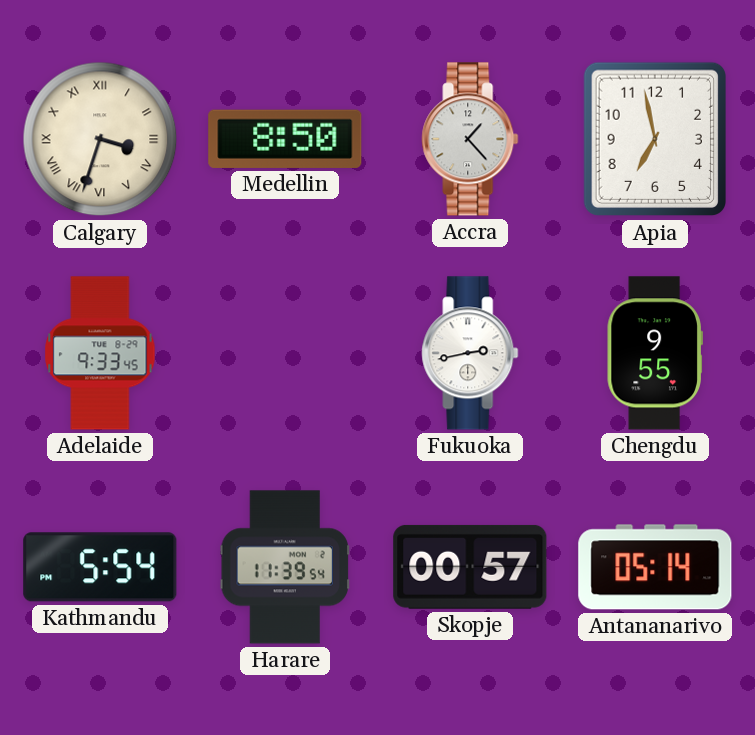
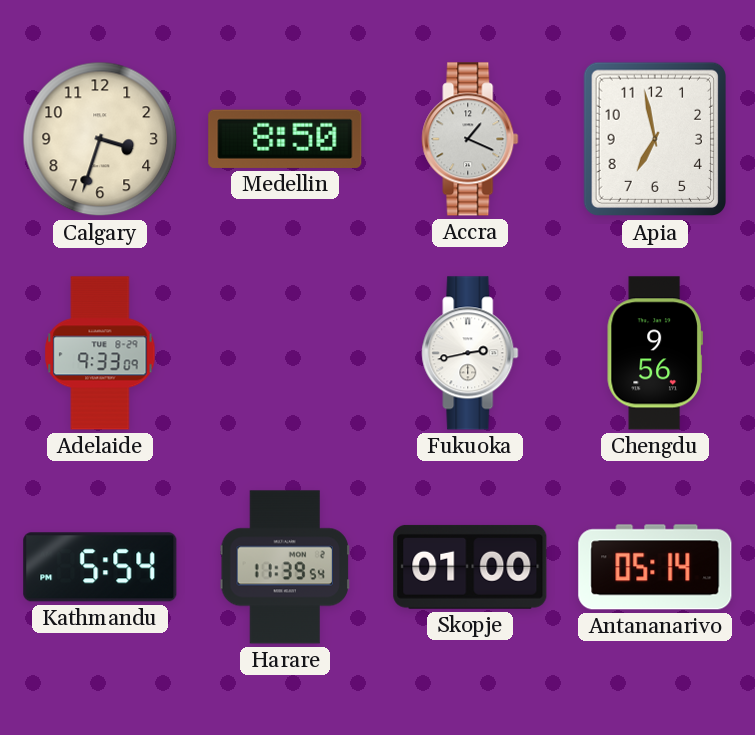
Calgary numerals: Roman -> Arabic
Accra: 1:23 -> 1:19
Adelaide: 9:33:45 -> 9:33:09
Chengdu: 9:55 -> 9:56
Skopje: 00:57 -> 01:00
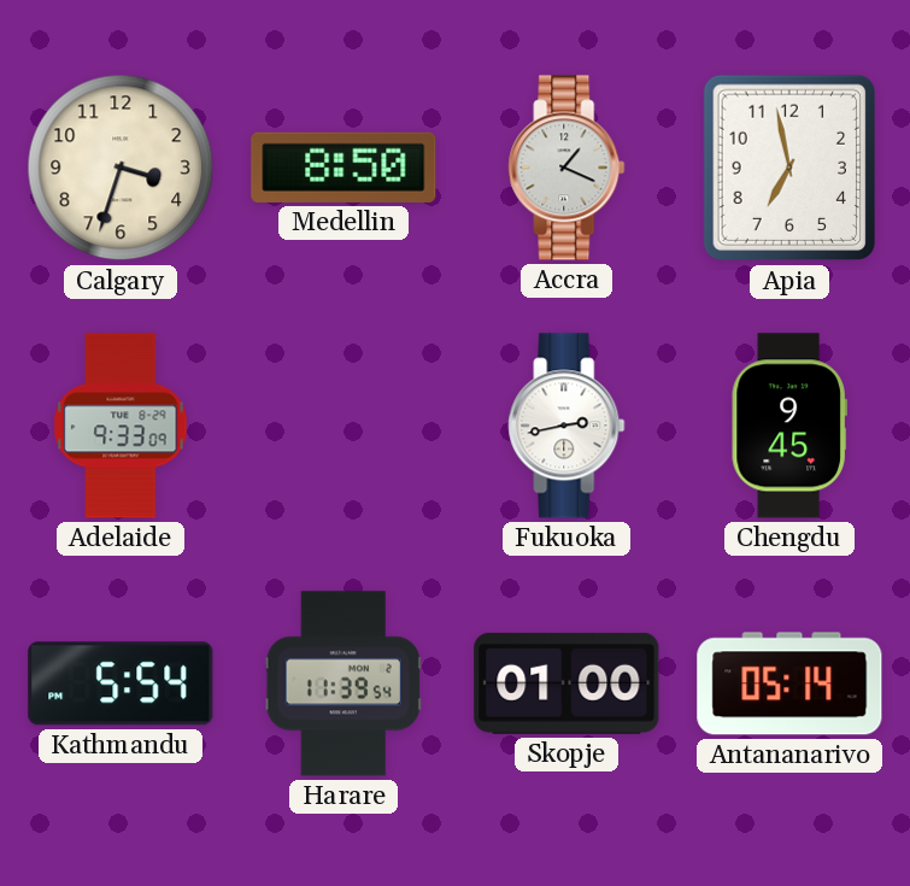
Chengdu: 9:56 -> 9:45
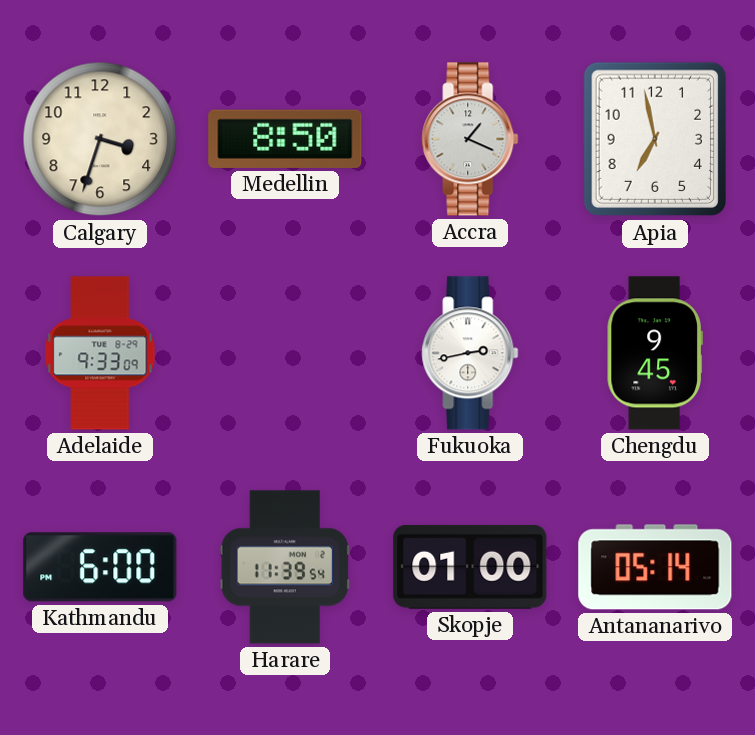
Kathmandu: 5:54 -> 6:00
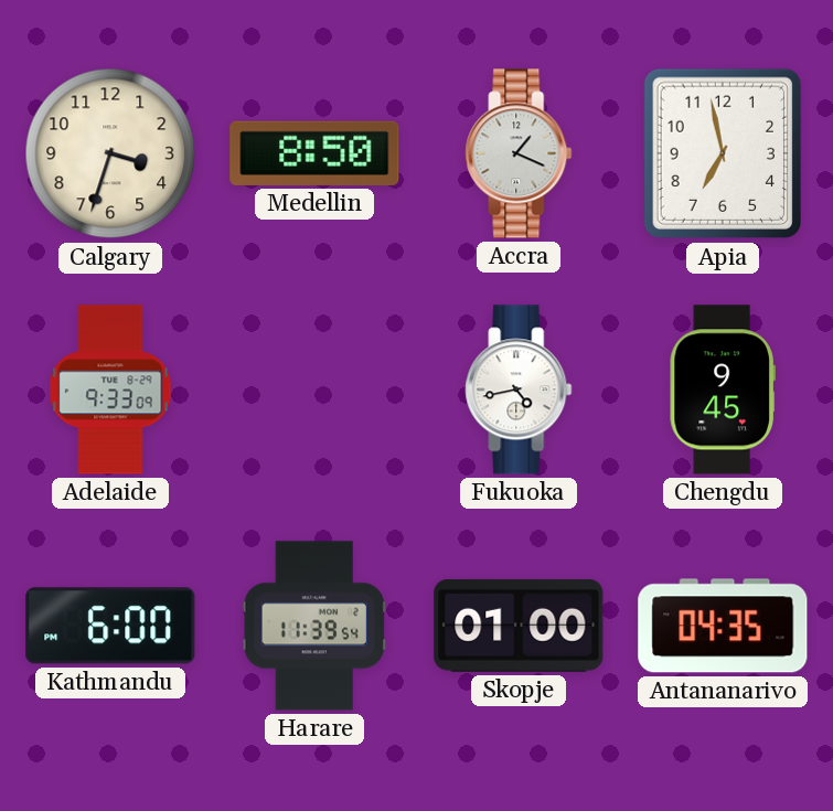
Fukuoka: 2:43 -> 4:43
Antananarivo: 05:14 -> 04:35
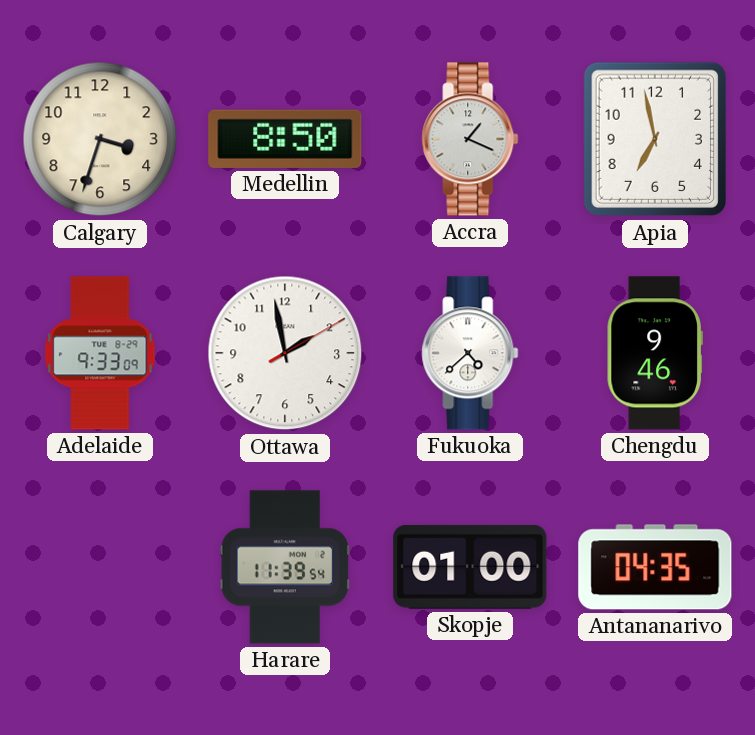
Ottawa: none -> 1:58
Fukuoka: 4:43 -> 4:38
Chengdu: 9:45 -> 9:46
Kathmandu: 6:00 -> none
